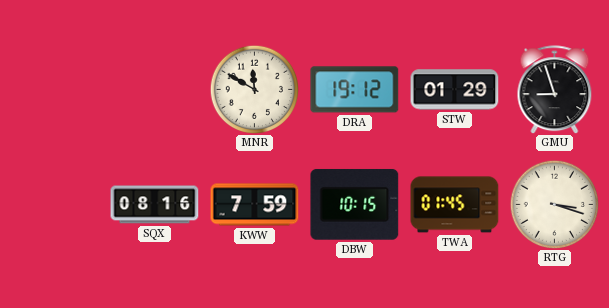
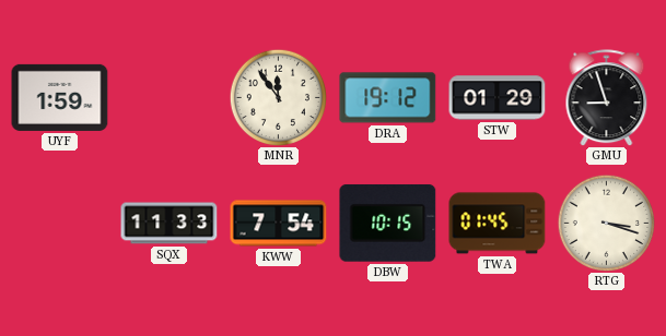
UYF: none -> 1:59
MNR: 11:50 -> 11:54
SQX: 08:16 -> 11:33
KWW: 7:59 -> 7:54
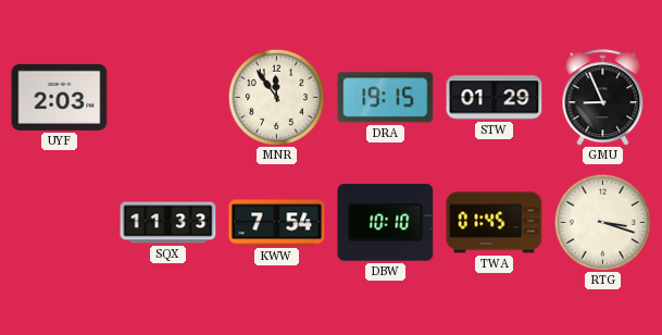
UYF: 1:59 -> 2:03
DRA: 19:12 -> 19:15
GMU: 8:57 -> 8:56
DBW: 10:15 -> 10:10
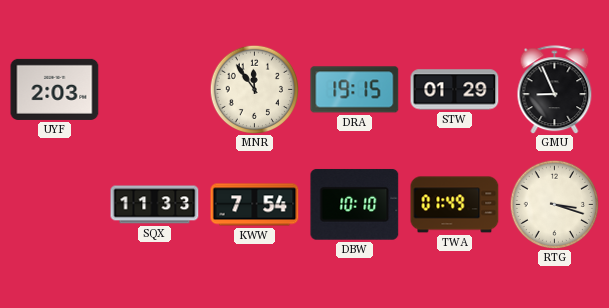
TWA: 01:45 -> 01:49
